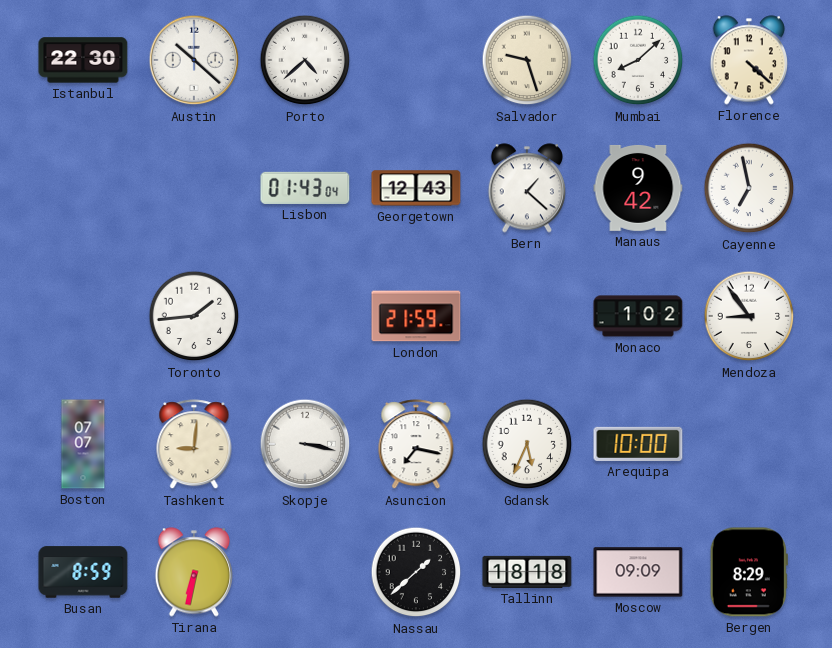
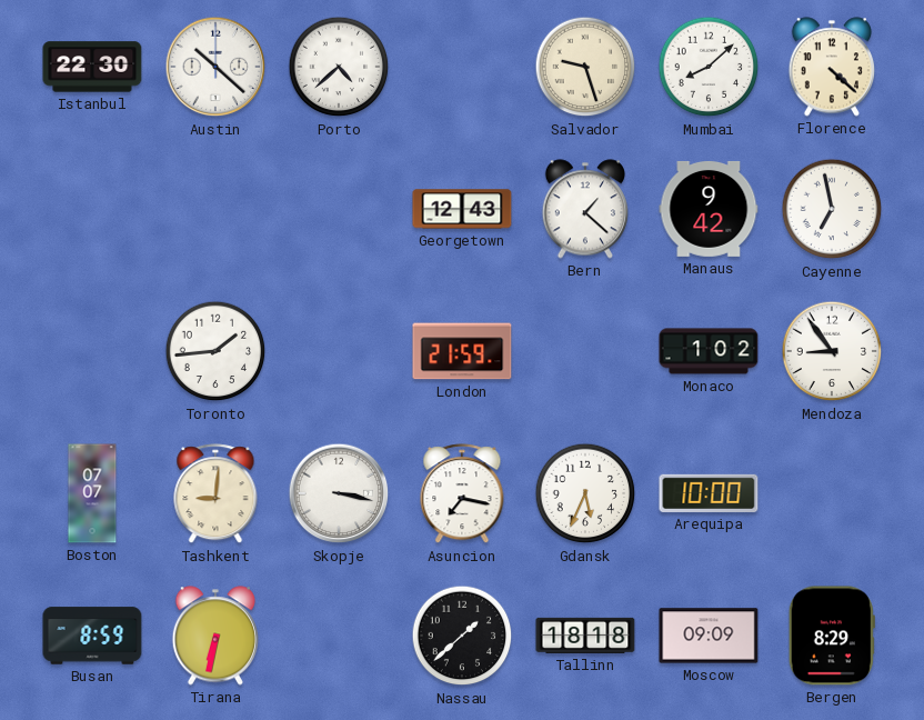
Lisbon: 01:43 -> none
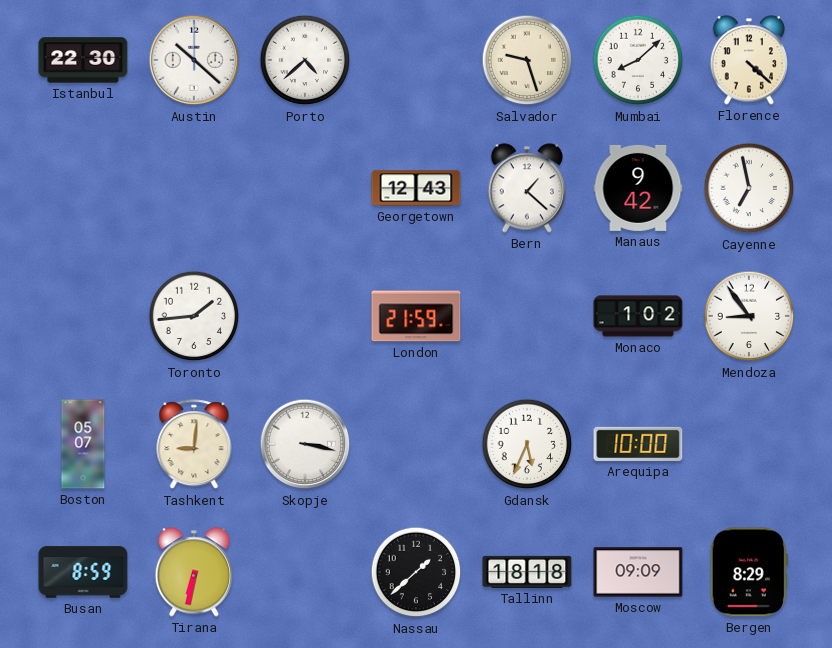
Boston: 07:07 -> 05:07
Asuncion: 7:17 -> none
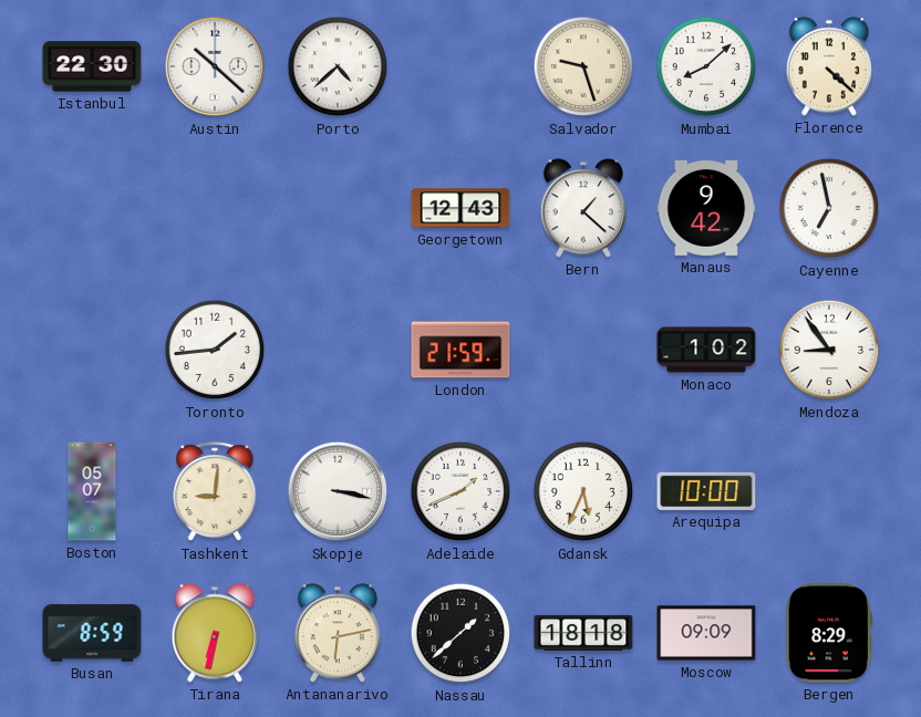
Adelaide: none -> 1:41
Antananarivo: none -> 6:13
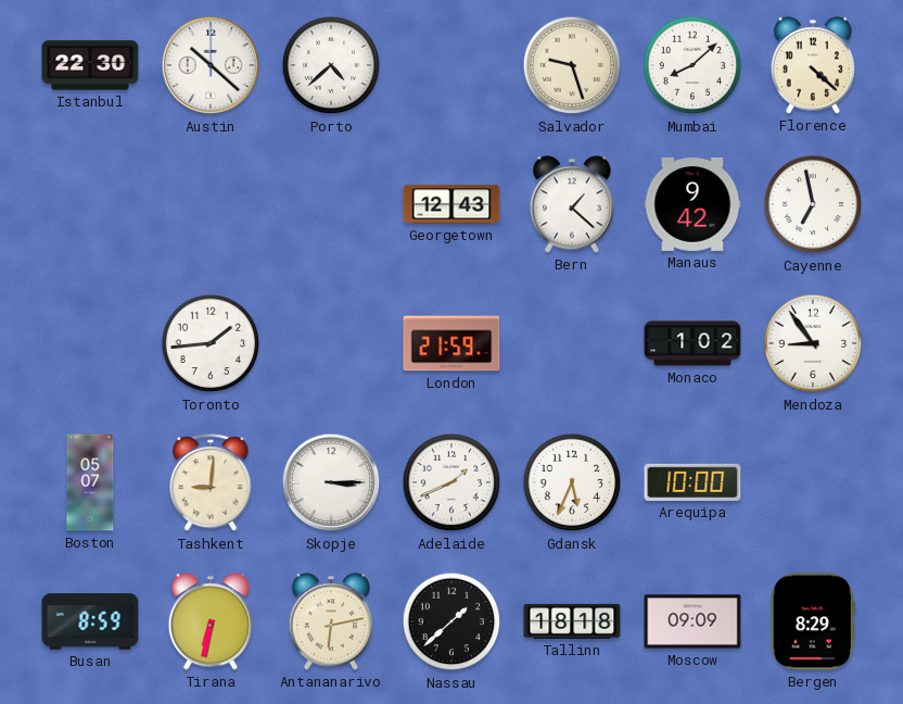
Skopje: 3:17 -> 3:15
